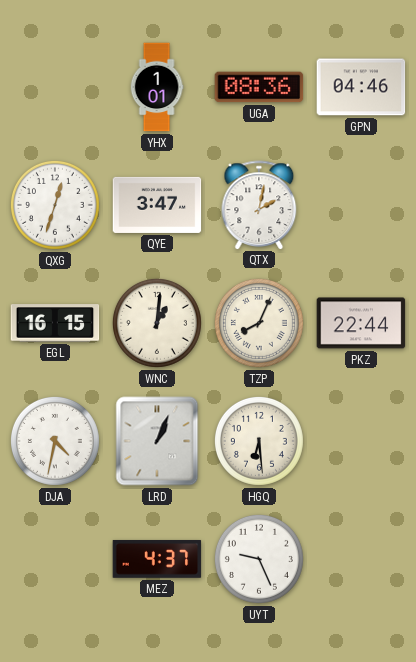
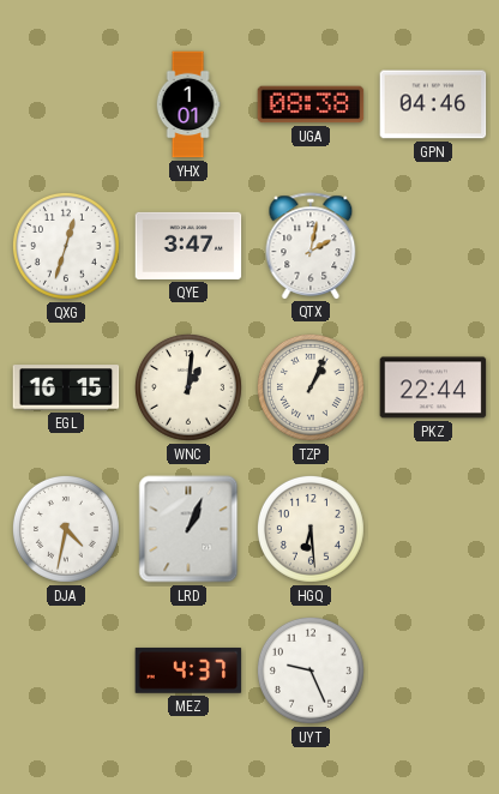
UGA: 08:36 -> 08:38
TZP: 8:04 -> 1:04
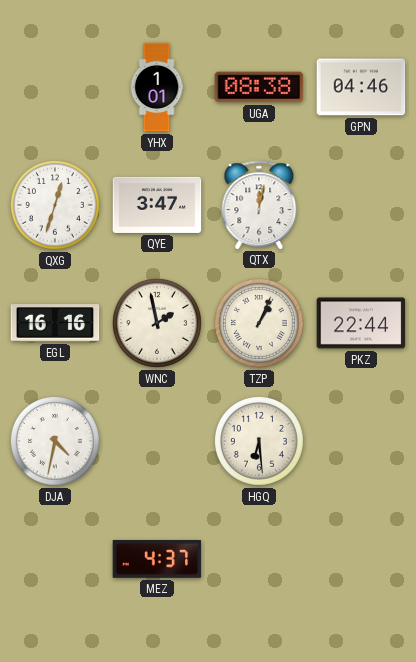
QTX: 2:02 -> 12:02
EGL: 16:15 -> 16:16
WNC: 1:01 -> 1:58
LRD: 1:04 -> none
UYT: 9:26 -> none
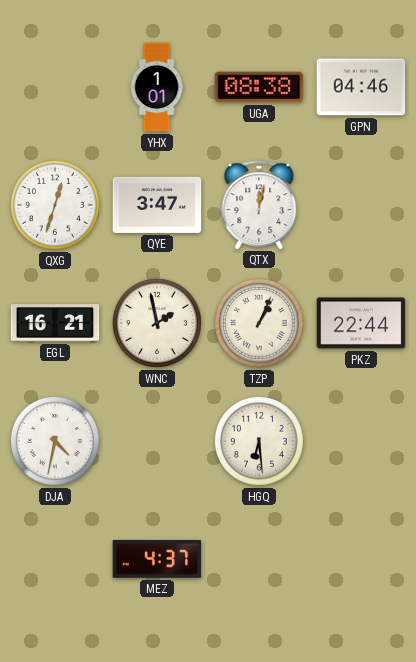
EGL: 16:16 -> 16:21
